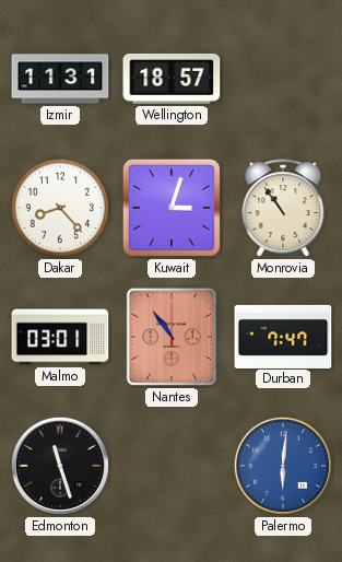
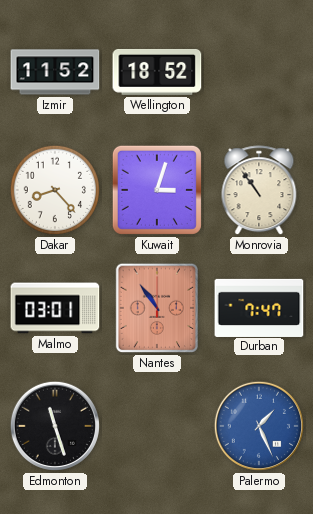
Izmir: 11:31 -> 11:52
Wellington: 18:57 -> 18:52
Palermo: 6:01 -> 1:26
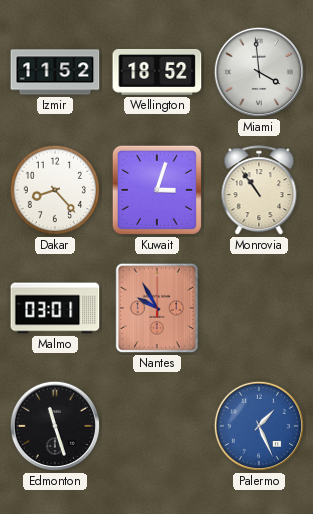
Miami: none -> 3:59
Nantes: 10:54 -> 9:55
Durban: 7:47 -> none
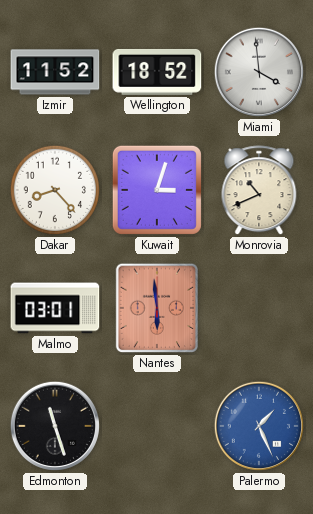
Monrovia: 10:54 -> 10:41
Nantes: 9:55 -> 5:59
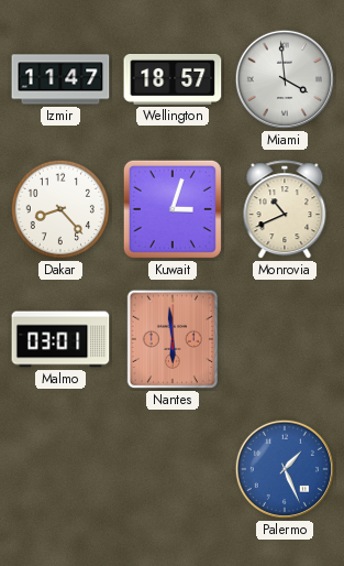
Izmir: 11:52 -> 11:47
Wellington: 18:52 -> 18:57
Edmonton: 11:27 -> none
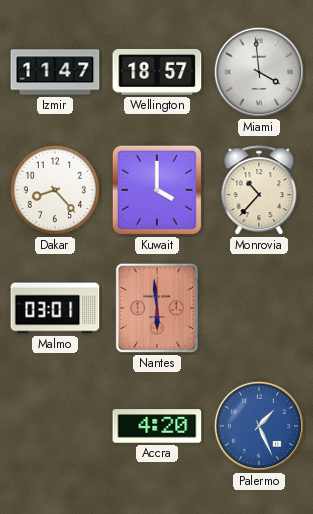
Kuwait: 3:03 -> 4:00
Monrovia: 10:41 -> 10:37
Accra: none -> 4:20
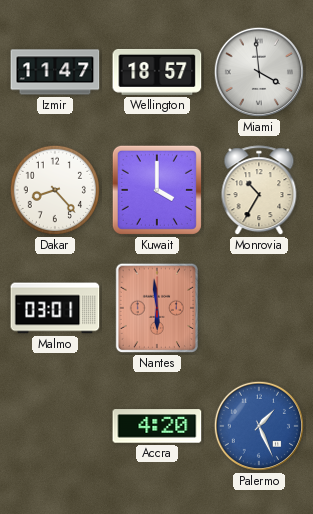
Monrovia: 10:37 -> 10:35
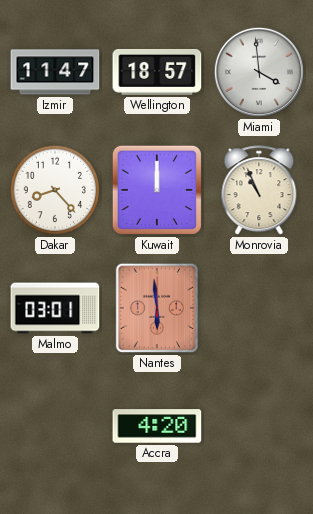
Kuwait: 4:00 -> 12:00
Monrovia: 10:35 -> 10:56
Palermo: 1:26 -> none
